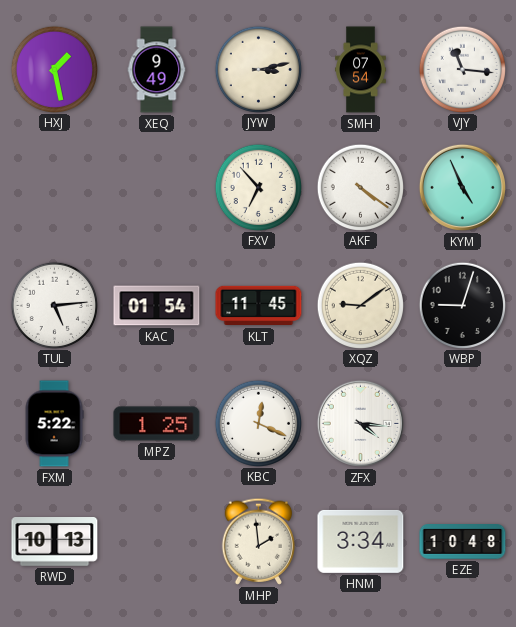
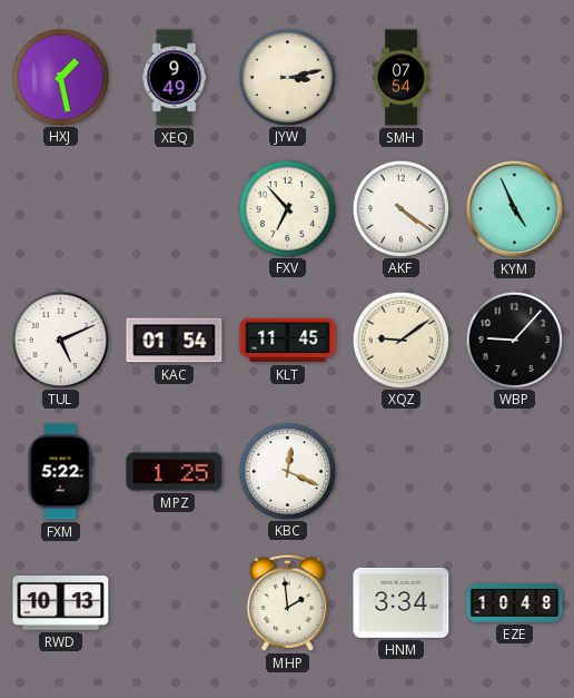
VJY: 11:16 -> none
TUL: 5:14 -> 5:11
WBP: 9:03 -> 9:07
ZFX: 4:16 -> none
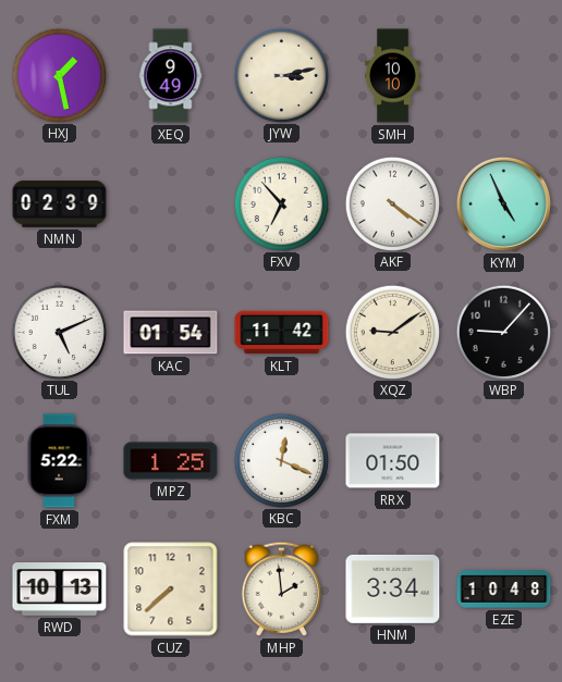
SMH: 07:54 -> 10:10
NMN: none -> 02:39
KLT: 11:45 -> 11:42
RRX: none -> 01:50
CUZ: none -> 7:38
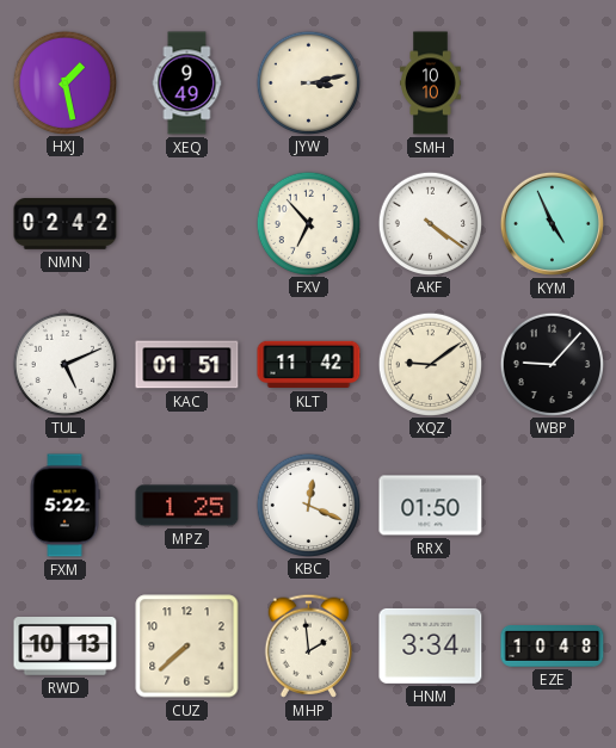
NMN: 02:39 -> 02:42
KAC: 01:54 -> 01:51
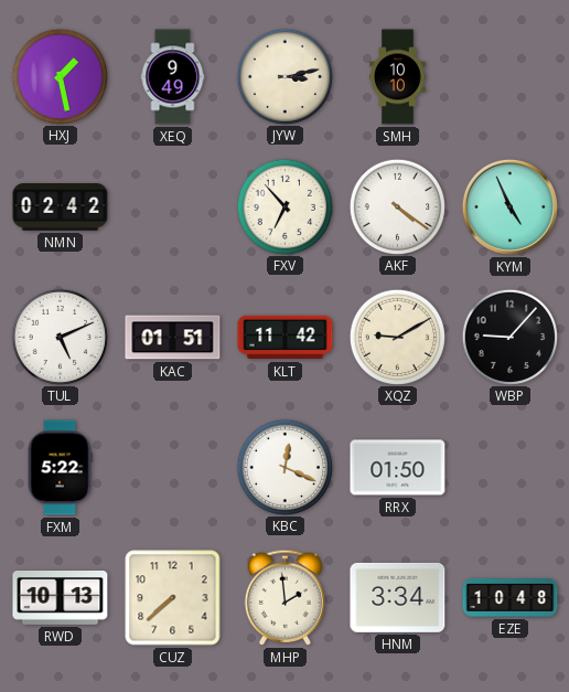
XQZ: 9:09 -> 9:10
MPZ: 1:25 -> none
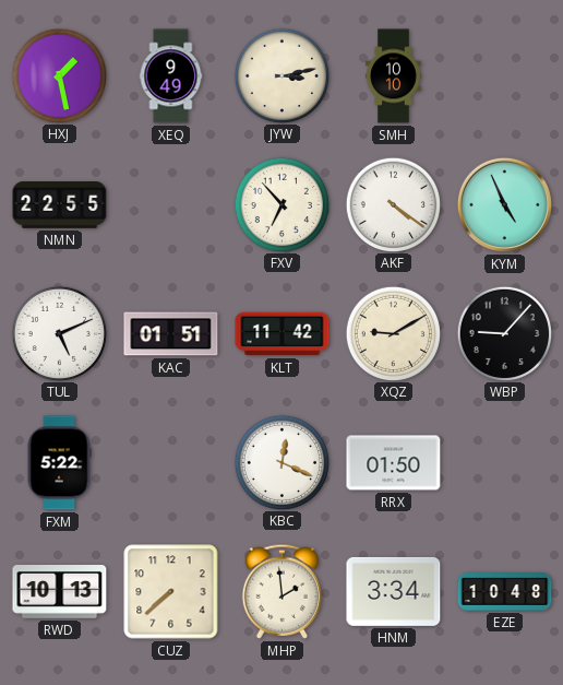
NMN: 02:42 -> 22:55
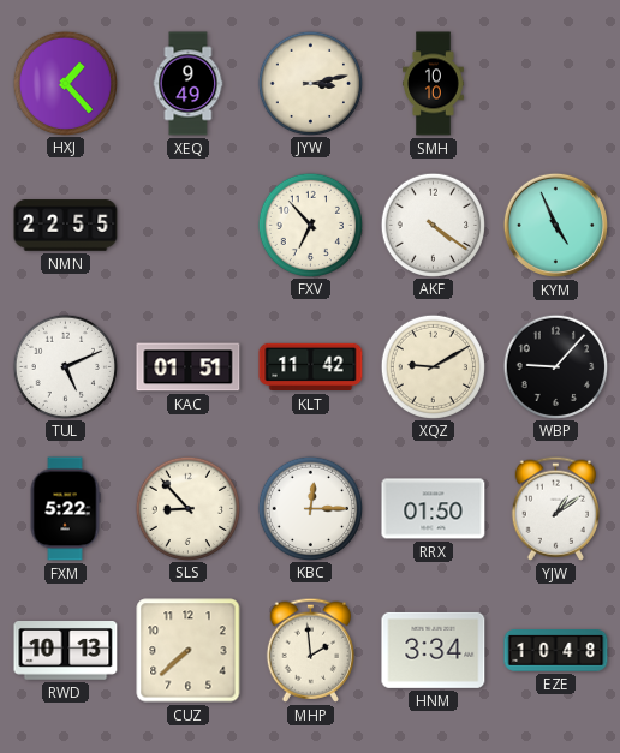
HXJ: 1:28 -> 1:23
SLS: none -> 8:53
KBC: 12:19 -> 12:15
YJW: none -> 1:09
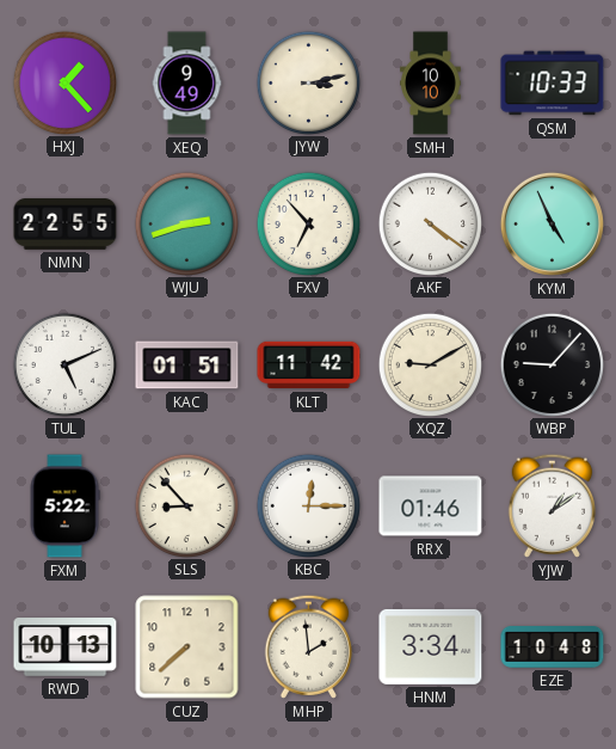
QSM: none -> 10:33
WJU: none -> 2:42
RRX: 01:50 -> 01:46
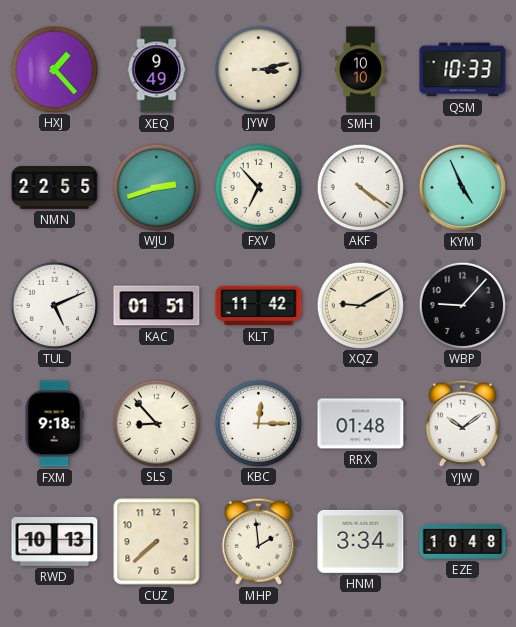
FXM: 5:22 -> 9:18
RRX: 01:46 -> 01:48
YJW: 1:09 -> 10:09
